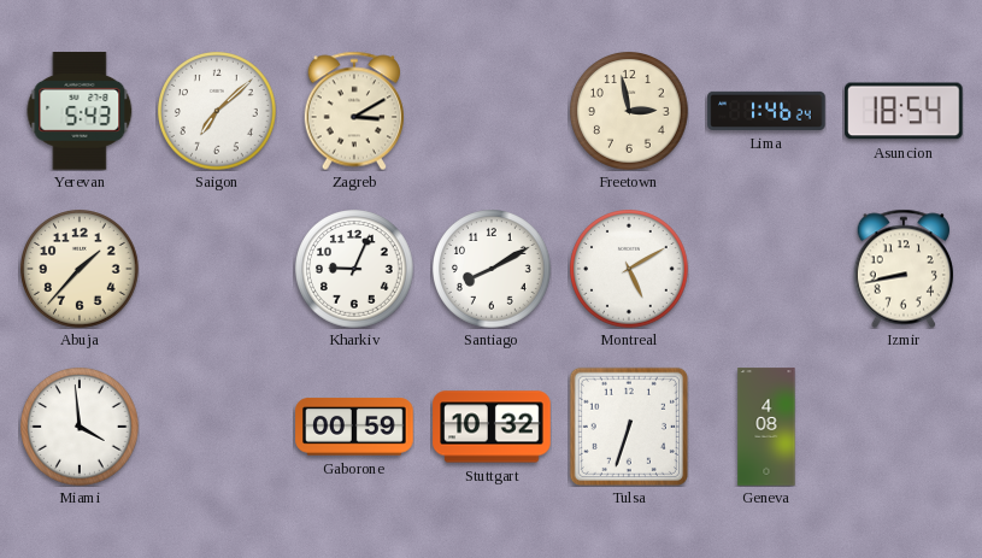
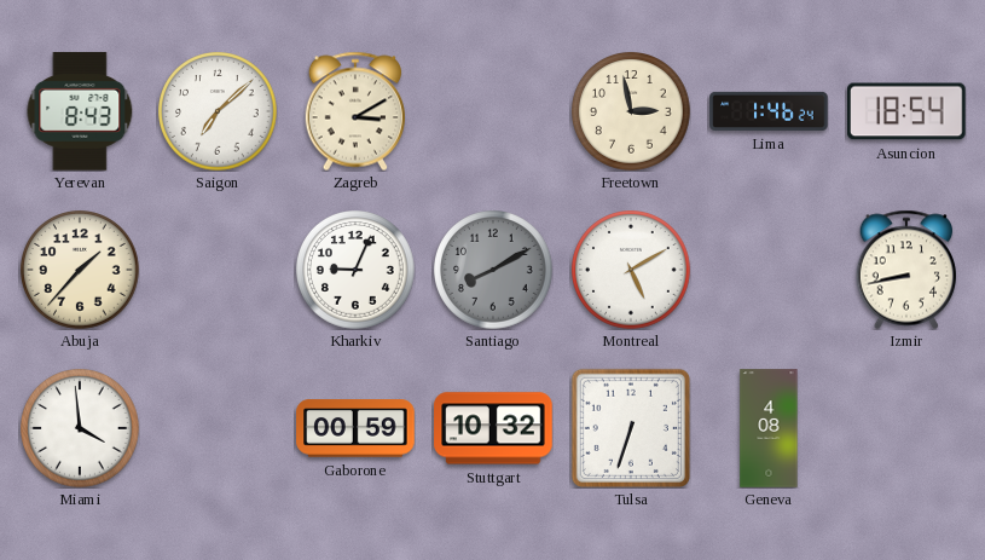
Yerevan: 5:43 -> 8:43
Santiago dial: white -> grey
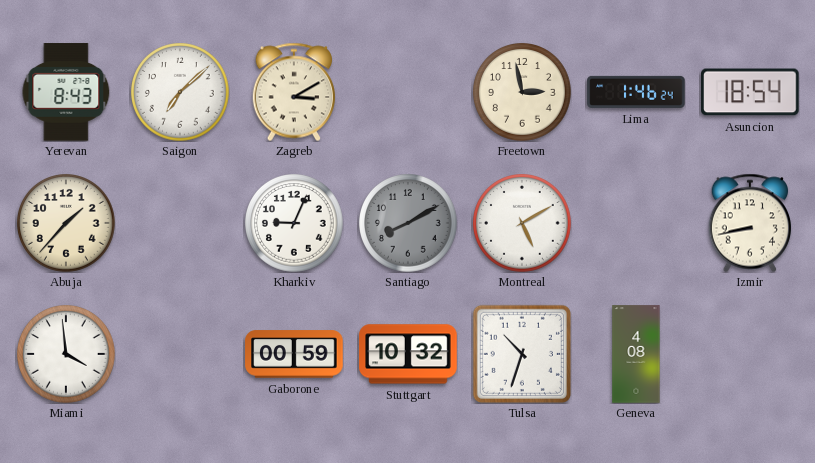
Tulsa: 6:33 -> 10:33
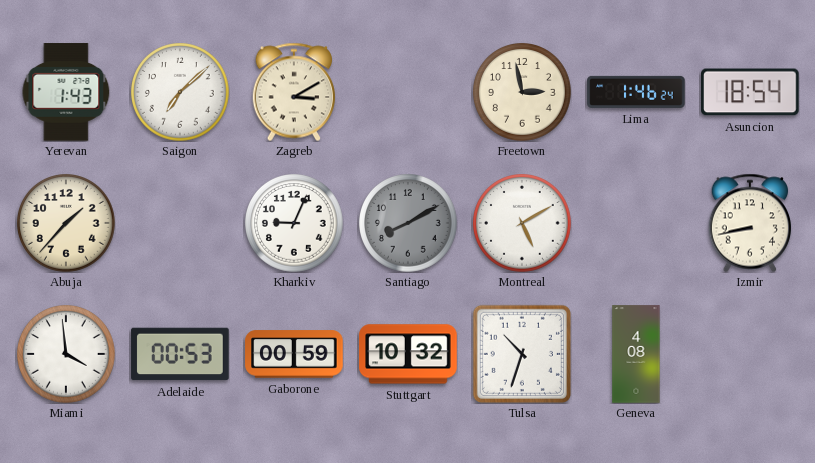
Yerevan: 8:43 -> 1:43
Adelaide: none -> 00:53
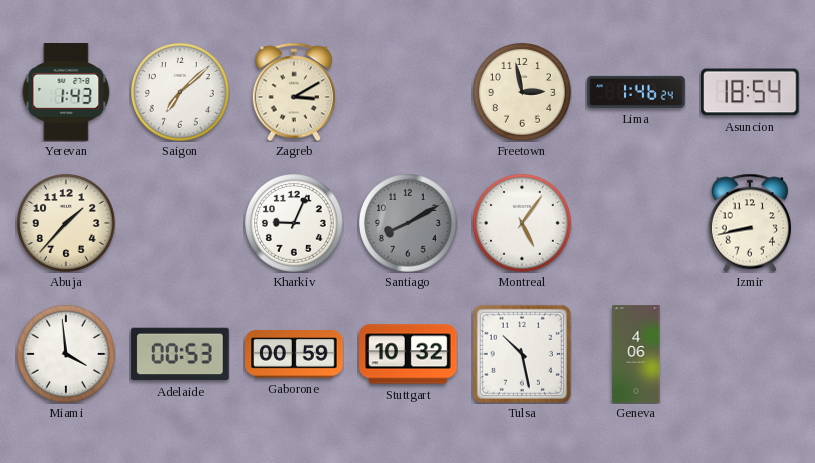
Montreal: 5:10 -> 5:06
Tulsa: 10:33 -> 10:28
Geneva: 4:08 -> 4:06
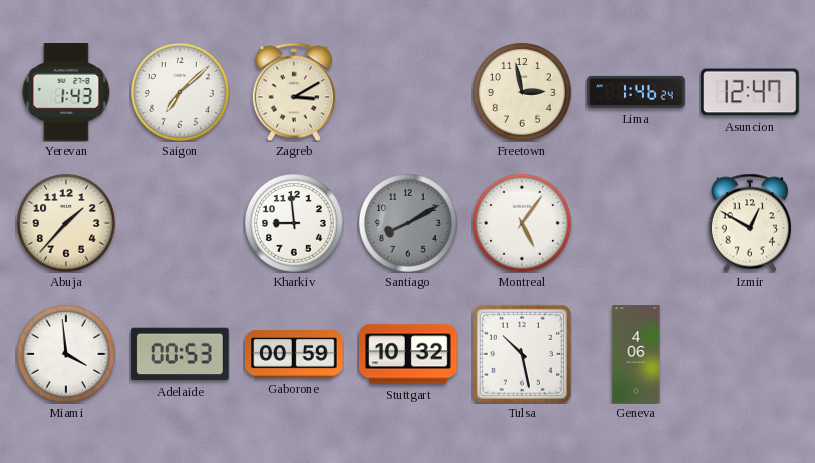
Asuncion: 18:54 -> 12:47
Kharkiv: 9:04 -> 8:59
Izmir: 8:43 -> 12:50
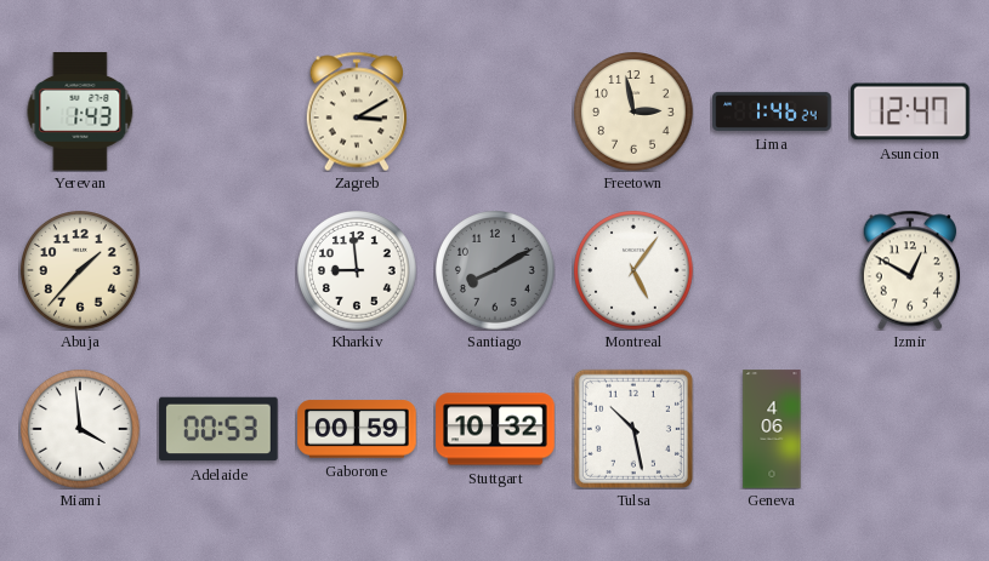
Saigon: 7:08 -> none
